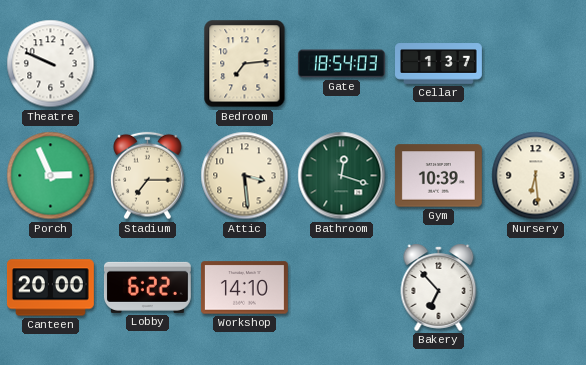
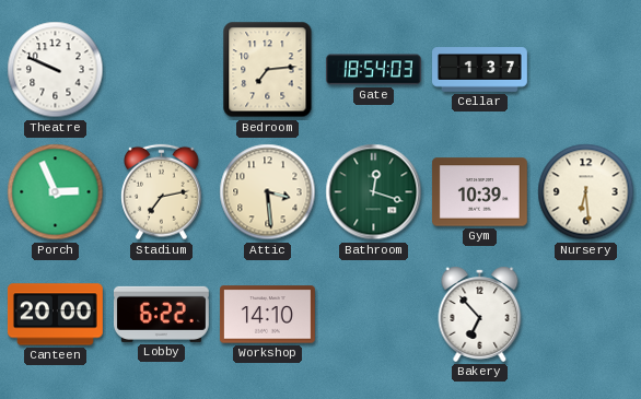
Stadium: 7:15 -> 7:13
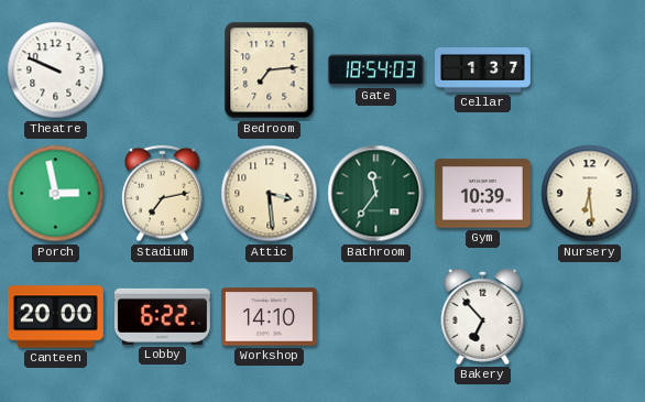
Porch: 2:56 -> 2:58
Bathroom: 12:18 -> 11:36
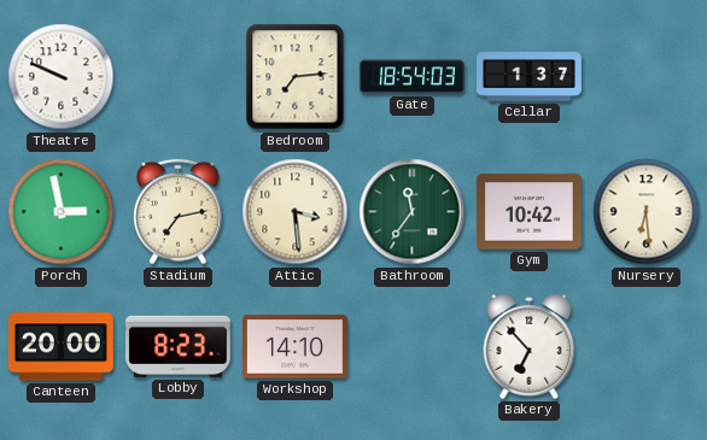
Gym: 10:39 -> 10:42
Lobby: 6:22 -> 8:23
